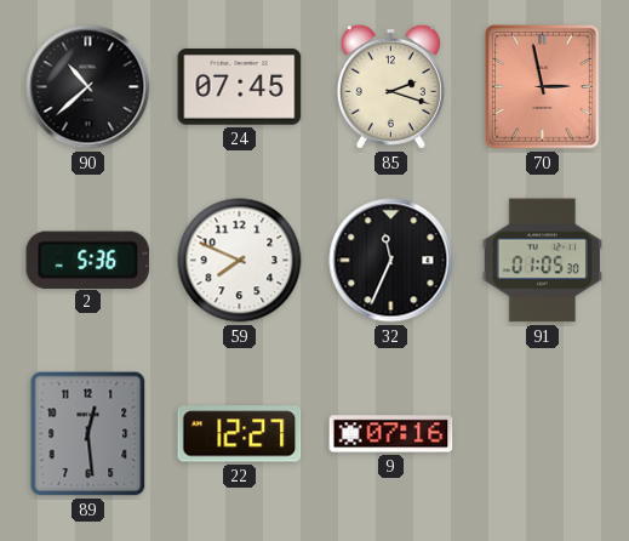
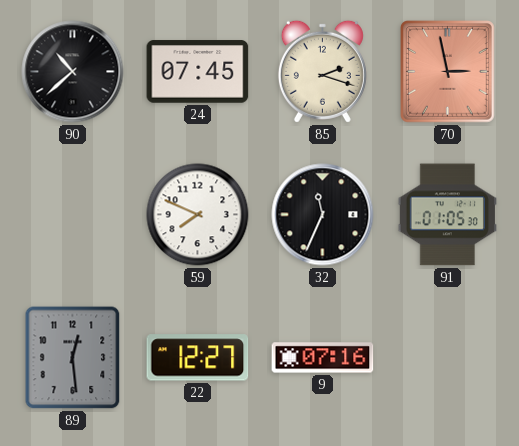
2: 5:36 -> none
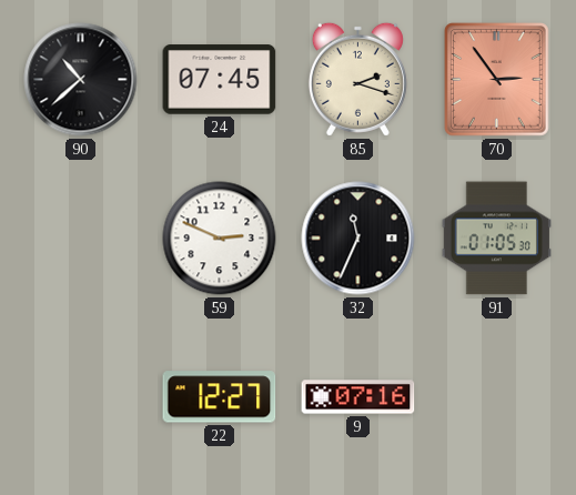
70: 2:58 -> 2:54
59: 7:49 -> 2:49
89: 12:29 -> none
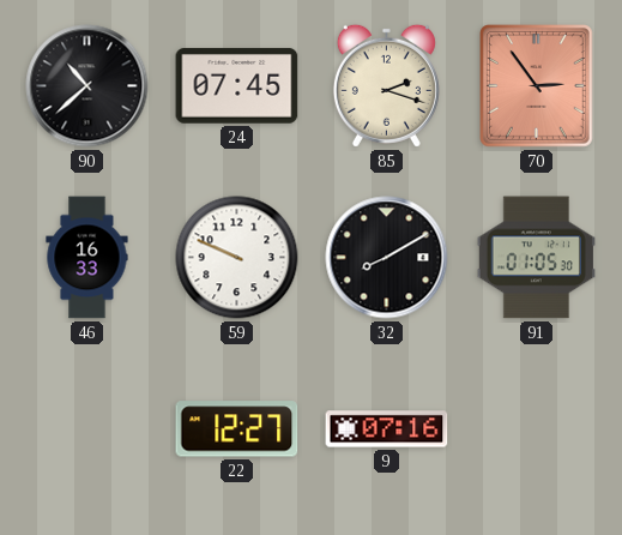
46: none -> 16:33
59: 2:49 -> 9:49
32: 11:34 -> 8:10
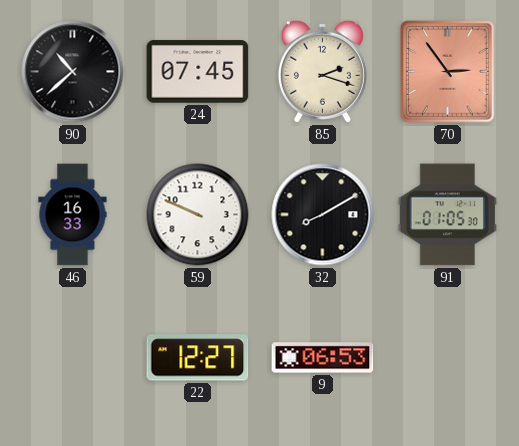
9: 07:16 -> 06:53
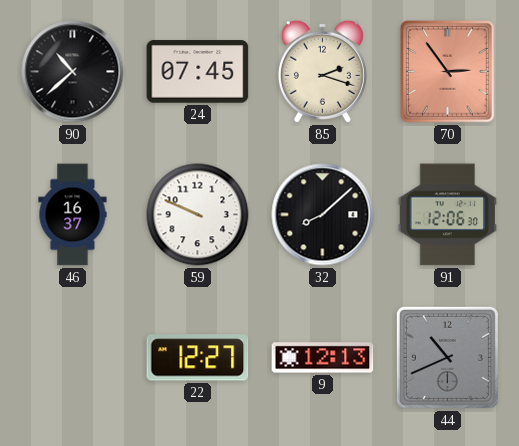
46: 16:33 -> 16:37
32: 8:10 -> 8:08
91: 01:05 -> 12:06
9: 06:53 -> 12:13
44: none -> 10:41
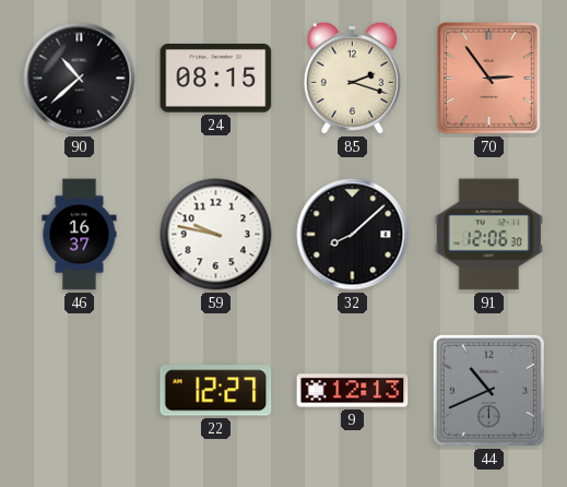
24: 07:45 -> 08:15
59: 9:49 -> 9:47
